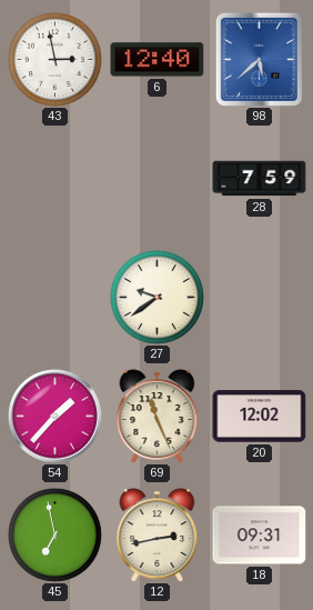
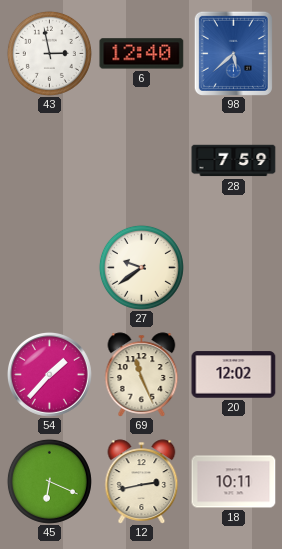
45: 6:58 -> 6:19
18: 09:31 -> 10:11
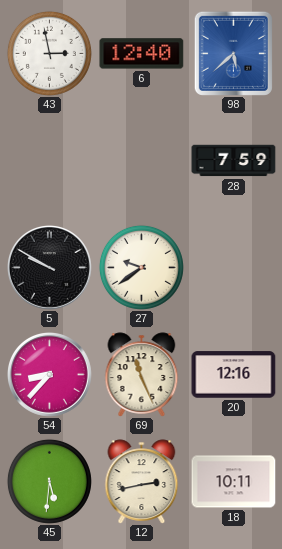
5: none -> 9:50
54: 1:37 -> 8:37
20: 12:02 -> 12:16
45: 6:19 -> 5:31
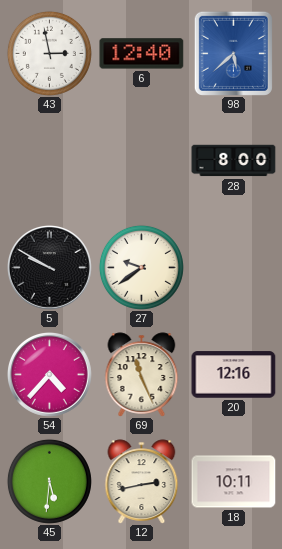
28: 7:59 -> 8:00
54: 8:37 -> 4:37
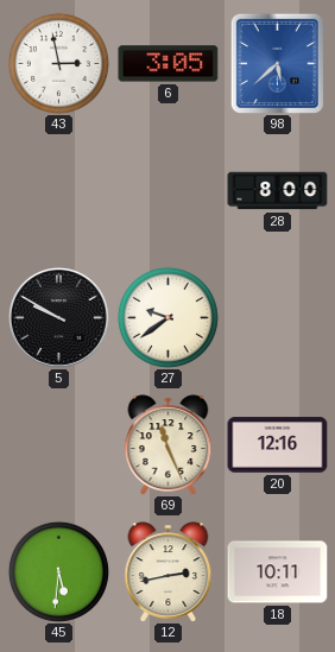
6: 12:40 -> 3:05
54: 4:37 -> none
